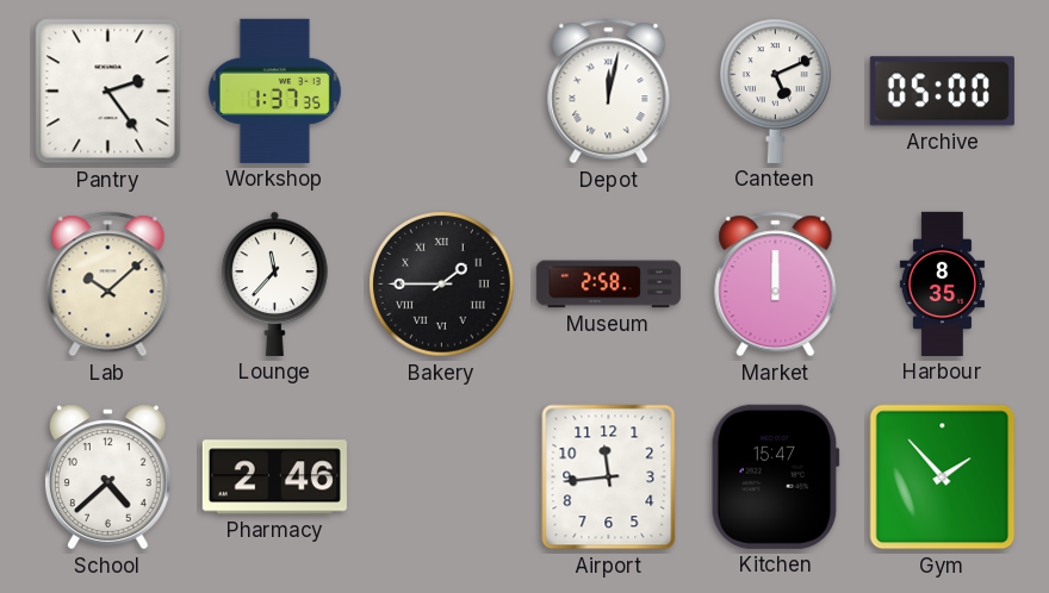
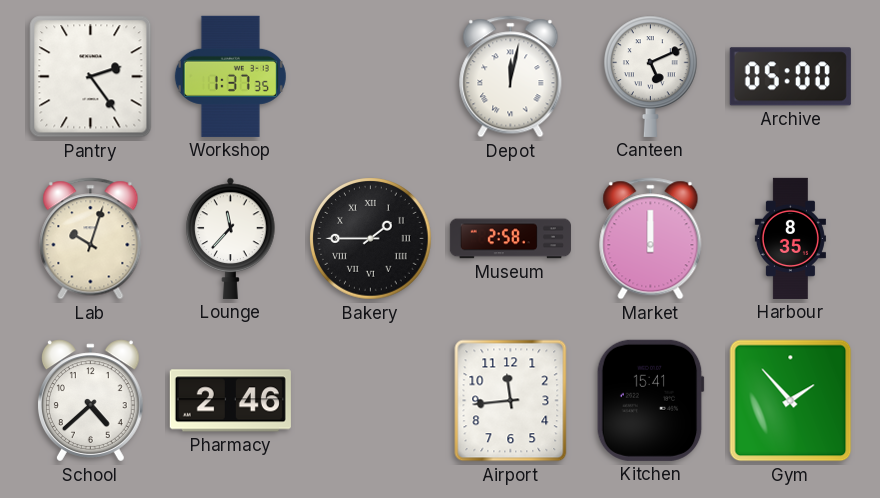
Lab: 10:08 -> 10:03
Kitchen: 15:47 -> 15:41
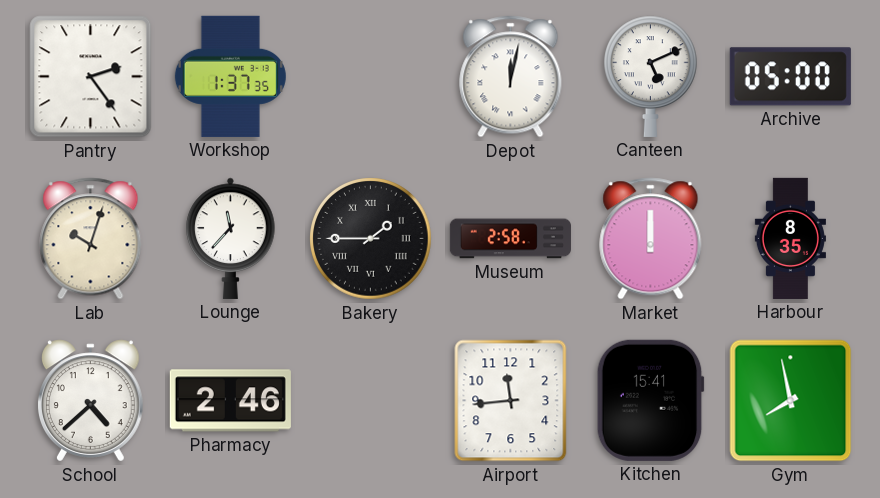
Gym: 1:53 -> 7:58
